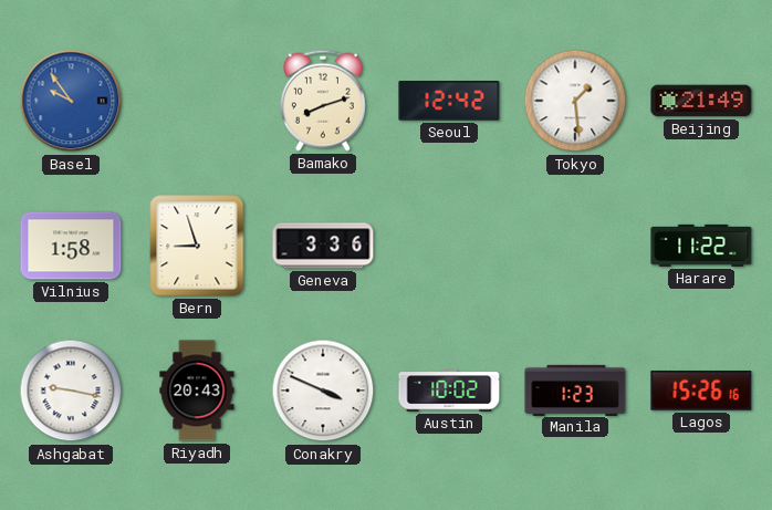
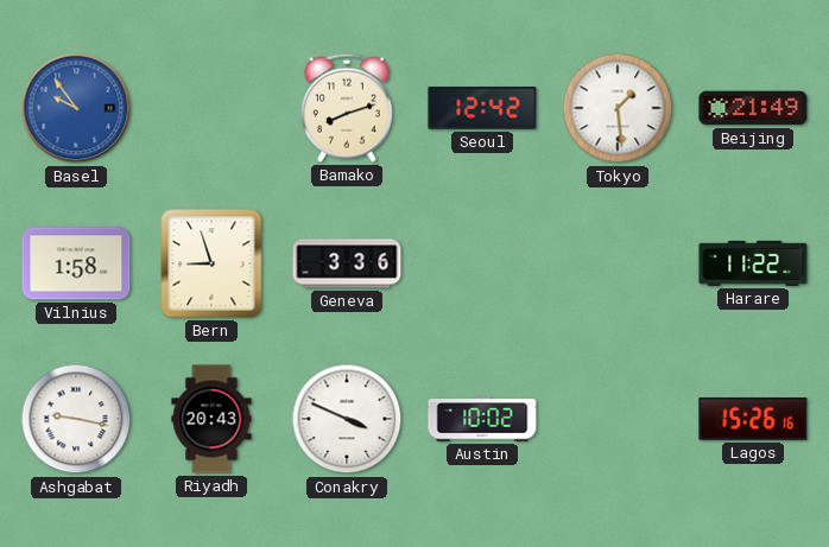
Manila: 1:23 -> none
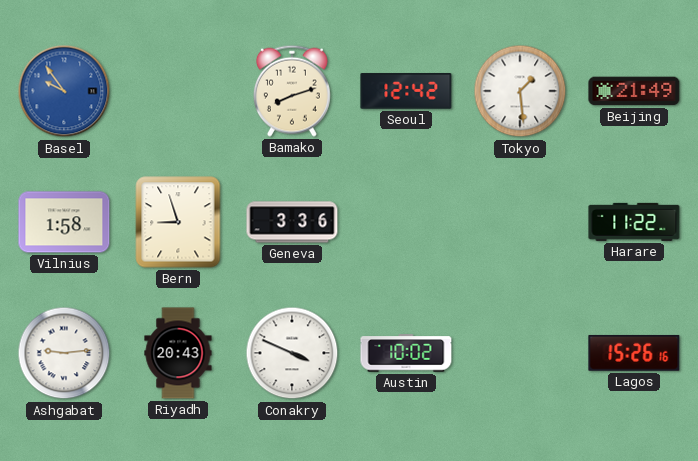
Ashgabat: 9:17 -> 9:14
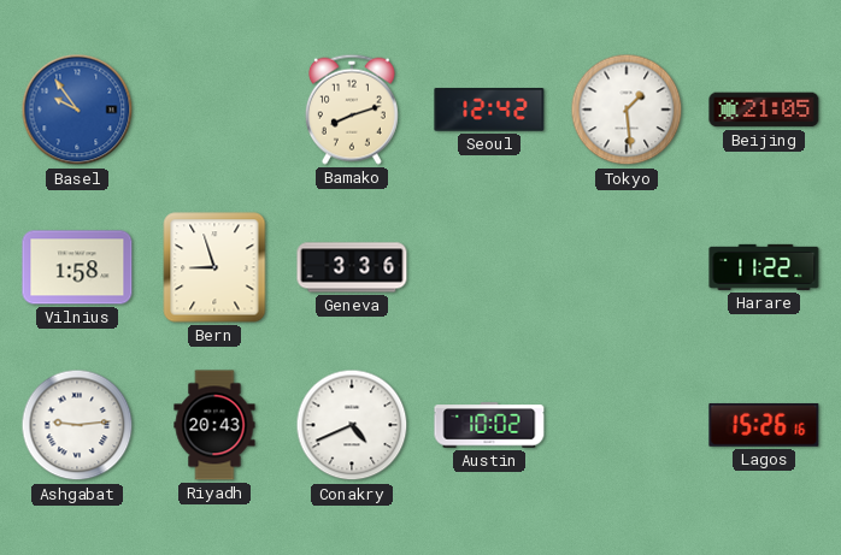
Beijing: 21:49 -> 21:05
Conakry: 3:49 -> 4:41
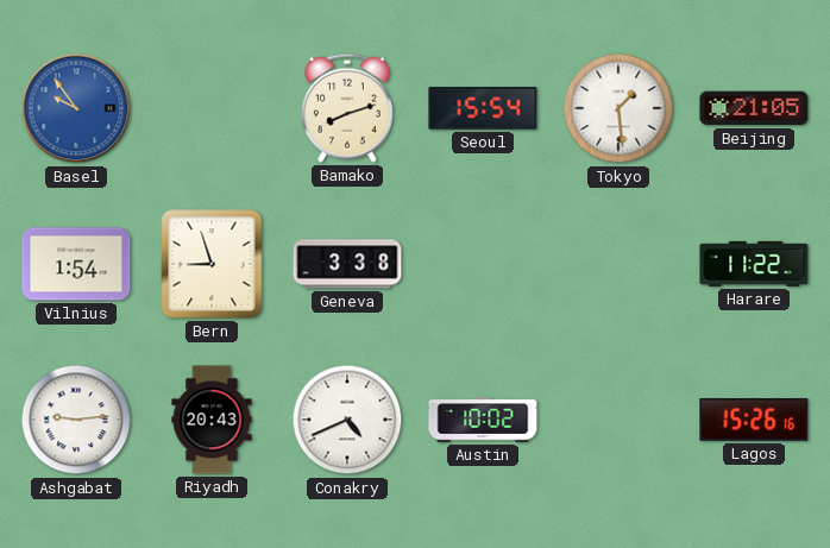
Seoul: 12:42 -> 15:54
Vilnius: 1:58 -> 1:54
Geneva: 3:36 -> 3:38
